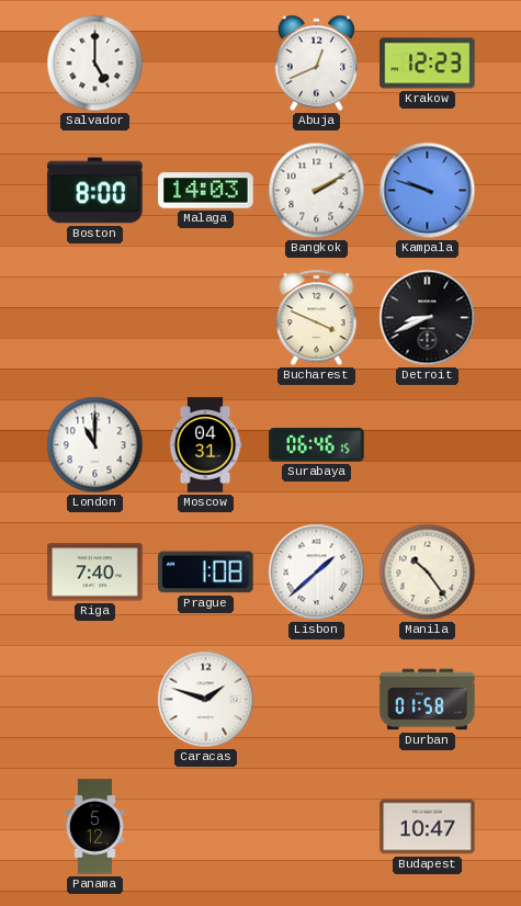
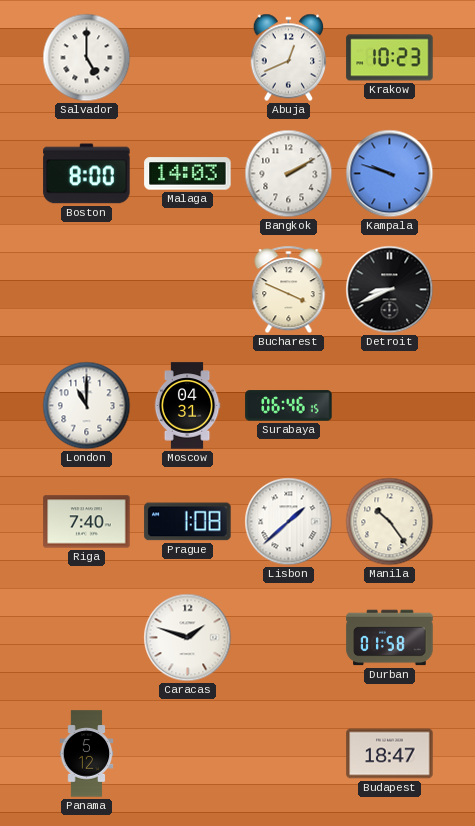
Krakow: 12:23 -> 10:23
Budapest: 10:47 -> 18:47
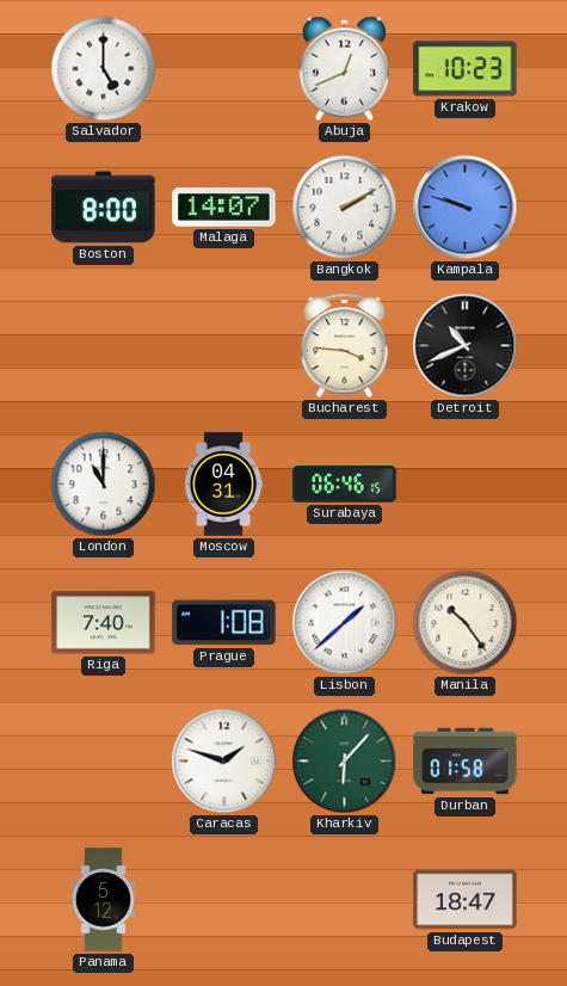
Malaga: 14:03 -> 14:07
Bucharest: 3:49 -> 3:46
Detroit: 8:41 -> 10:41
Kharkiv: none -> 6:07
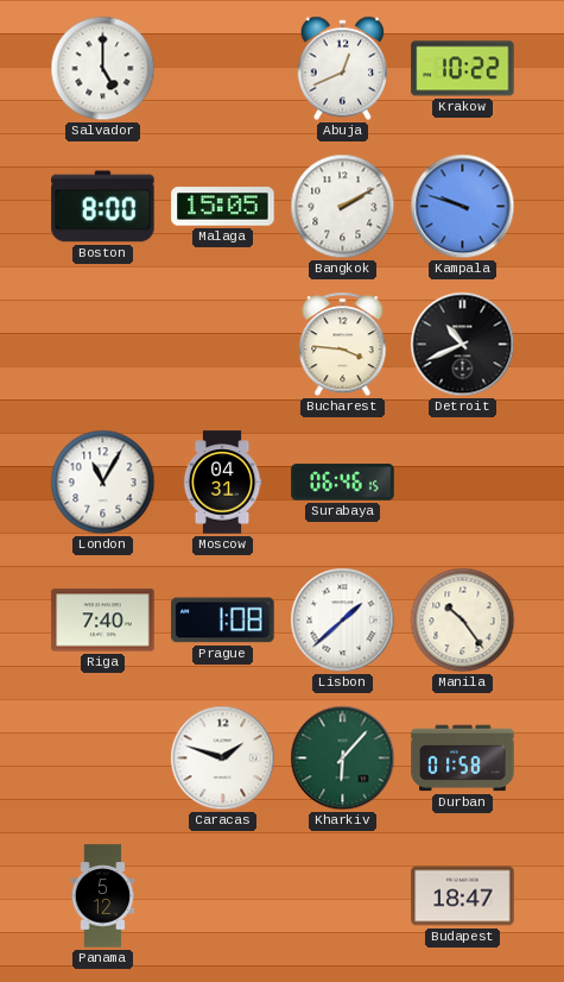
Krakow: 10:23 -> 10:22
Malaga: 14:07 -> 15:05
London: 11:00 -> 11:05
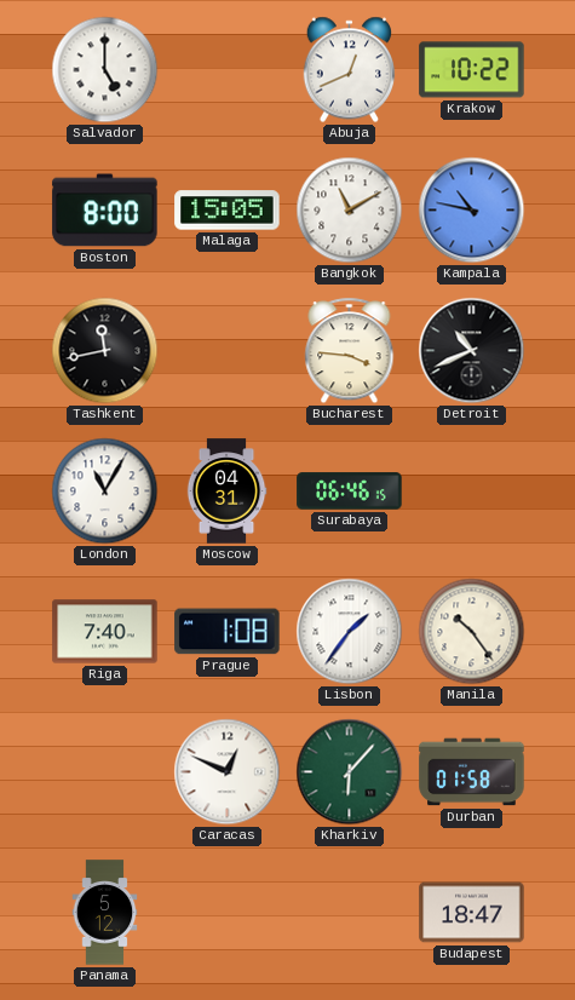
Bangkok: 2:10 -> 11:10
Kampala: 9:48 -> 10:47
Tashkent: none -> 11:43
Lisbon: 1:38 -> 1:36
Caracas: 1:48 -> 12:49
